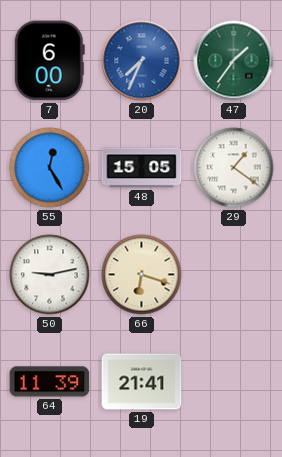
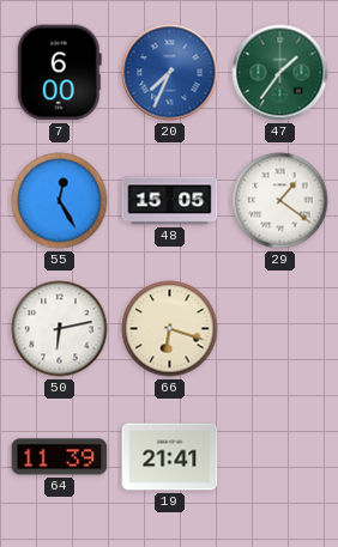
50: 9:13 -> 6:13
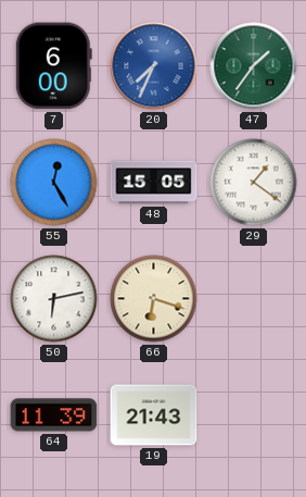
19: 21:41 -> 21:43
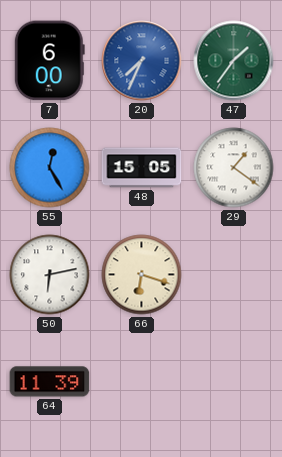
19: 21:43 -> none
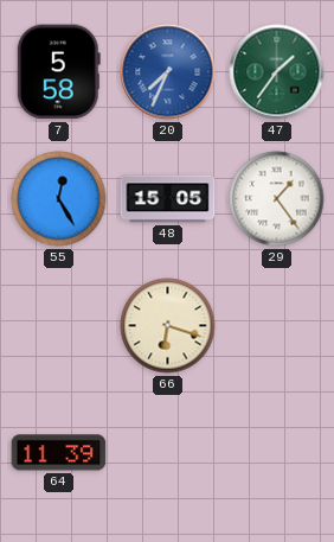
7: 6:00 -> 5:58
29: 1:21 -> 1:24
50: 6:13 -> none
